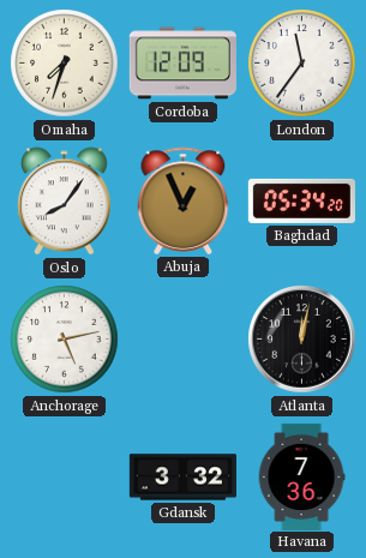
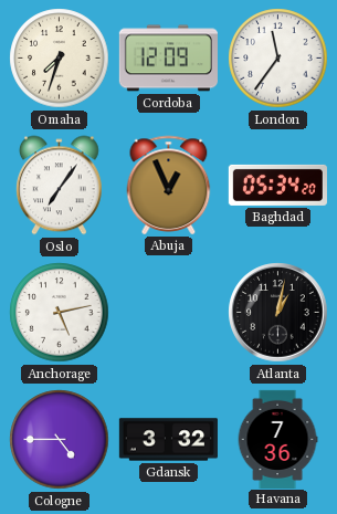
Oslo: 8:06 -> 7:06
Atlanta: 12:02 -> 1:02
Cologne: none -> 4:45
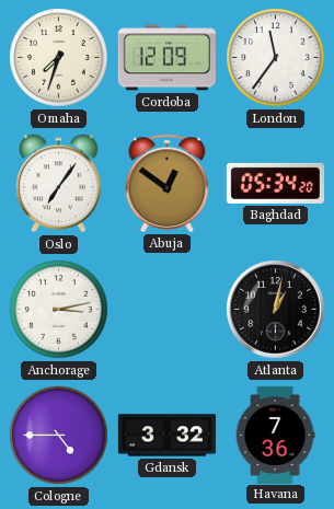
Abuja: 12:56 -> 12:51
Anchorage: 5:13 -> 3:13
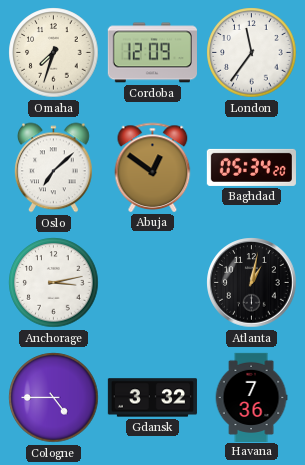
Oslo: 7:06 -> 7:08
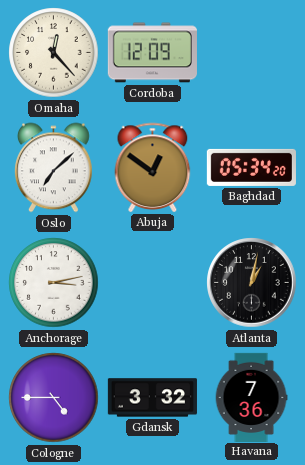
Omaha: 7:33 -> 12:23
London: 11:36 -> none
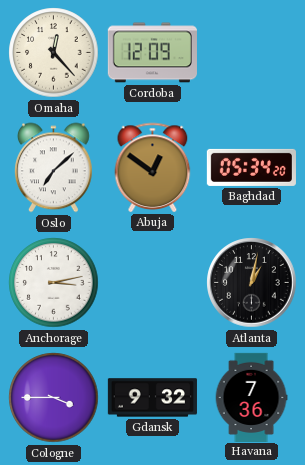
Cologne: 4:45 -> 3:45
Gdansk: 3:32 -> 9:32
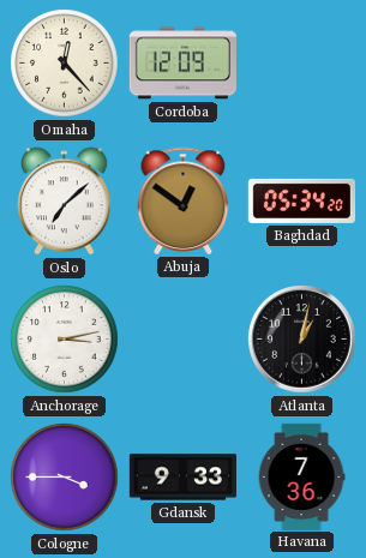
Gdansk: 9:32 -> 9:33
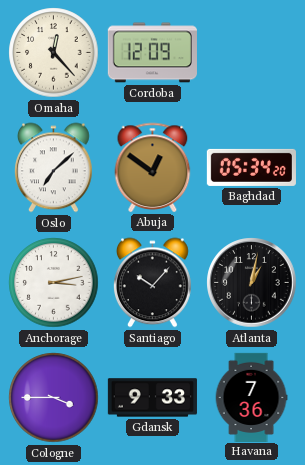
Santiago: none -> 10:07
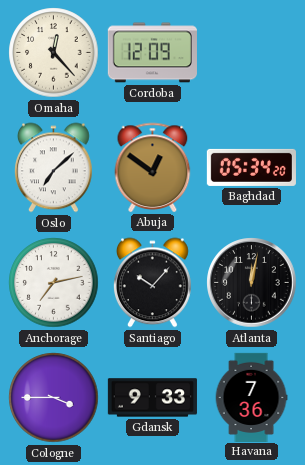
Anchorage: 3:13 -> 7:13
Atlanta: 1:02 -> 12:02
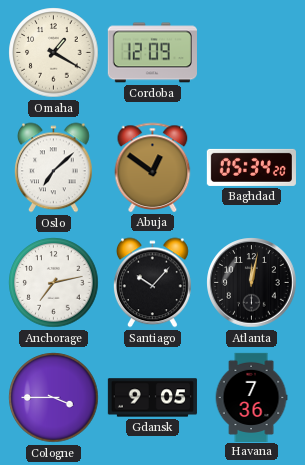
Omaha: 12:23 -> 1:20
Gdansk: 9:33 -> 9:05
